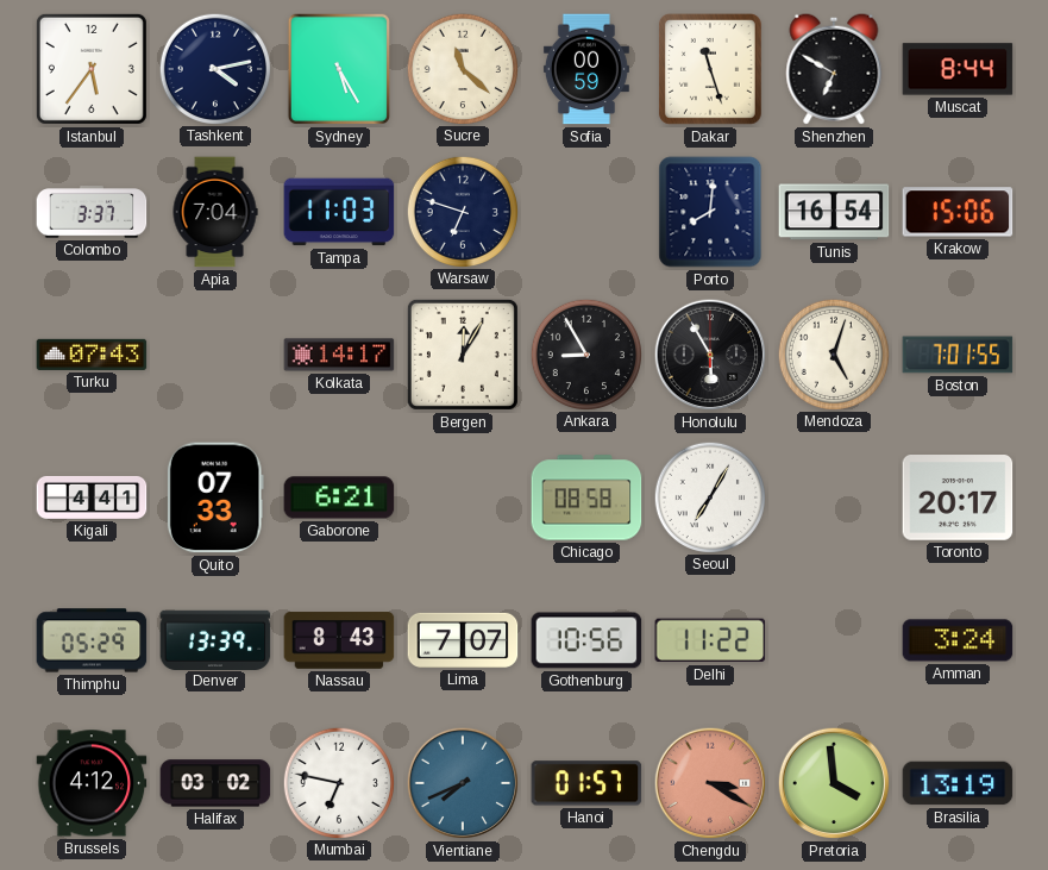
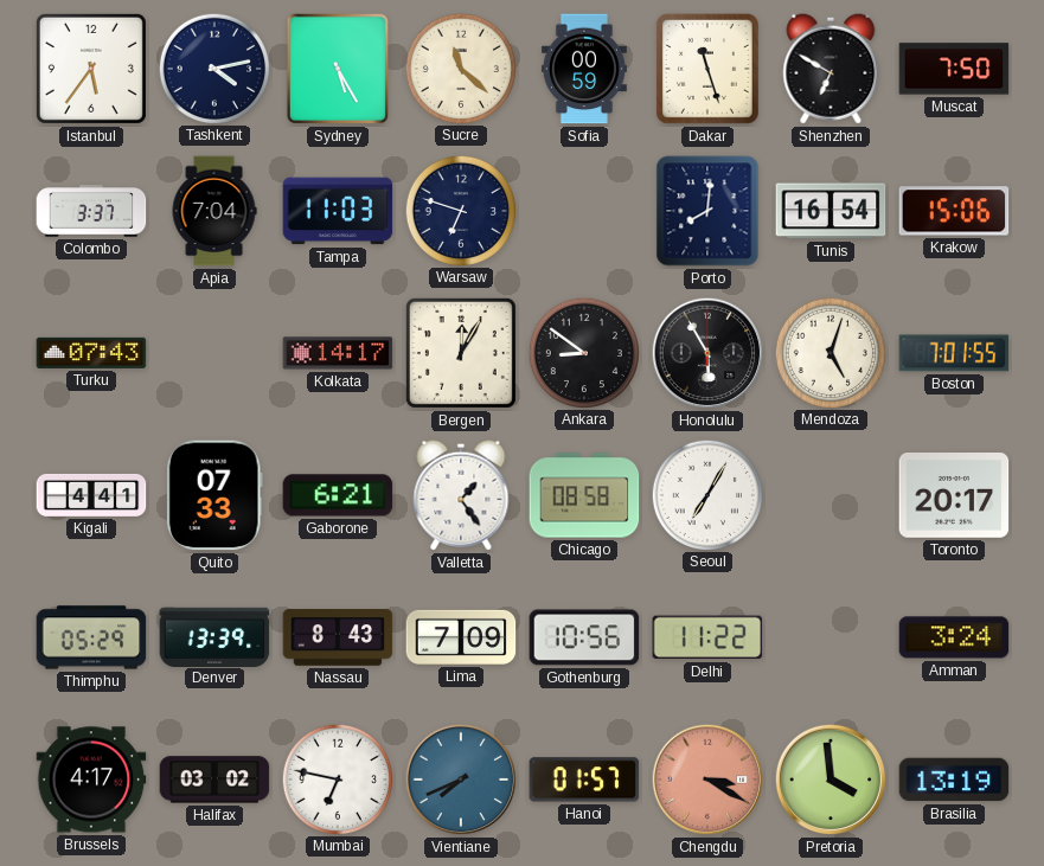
Muscat: 8:44 -> 7:50
Ankara: 8:55 -> 8:51
Valletta: none -> 1:24
Lima: 7:07 -> 7:09
Brussels: 4:12 -> 4:17
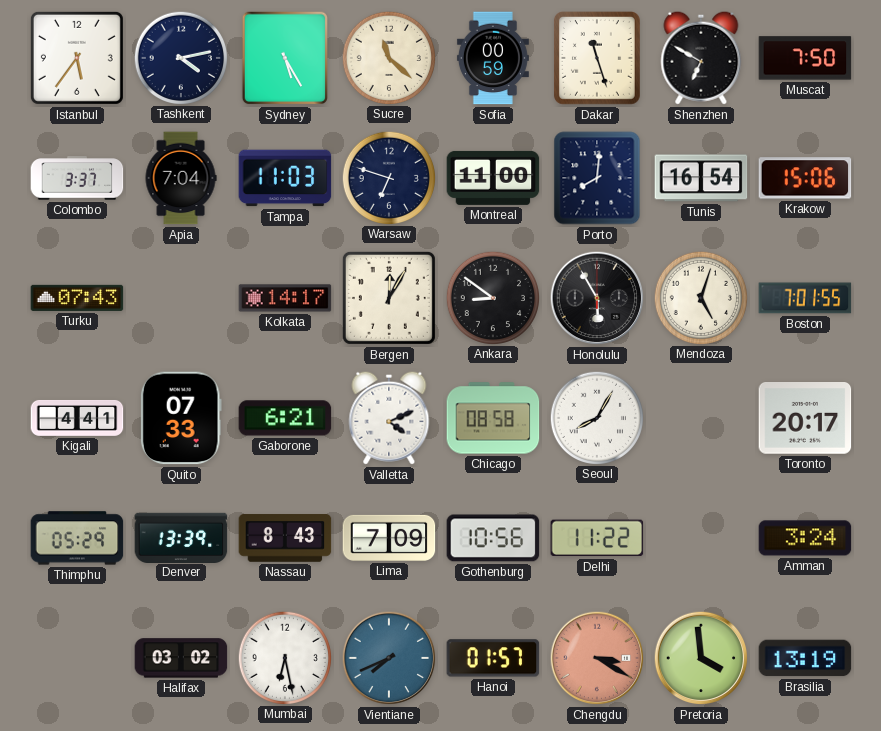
Montreal: none -> 11:00
Valletta: 1:24 -> 4:11
Seoul: 7:05 -> 8:05
Brussels: 4:17 -> none
Mumbai: 6:47 -> 6:28
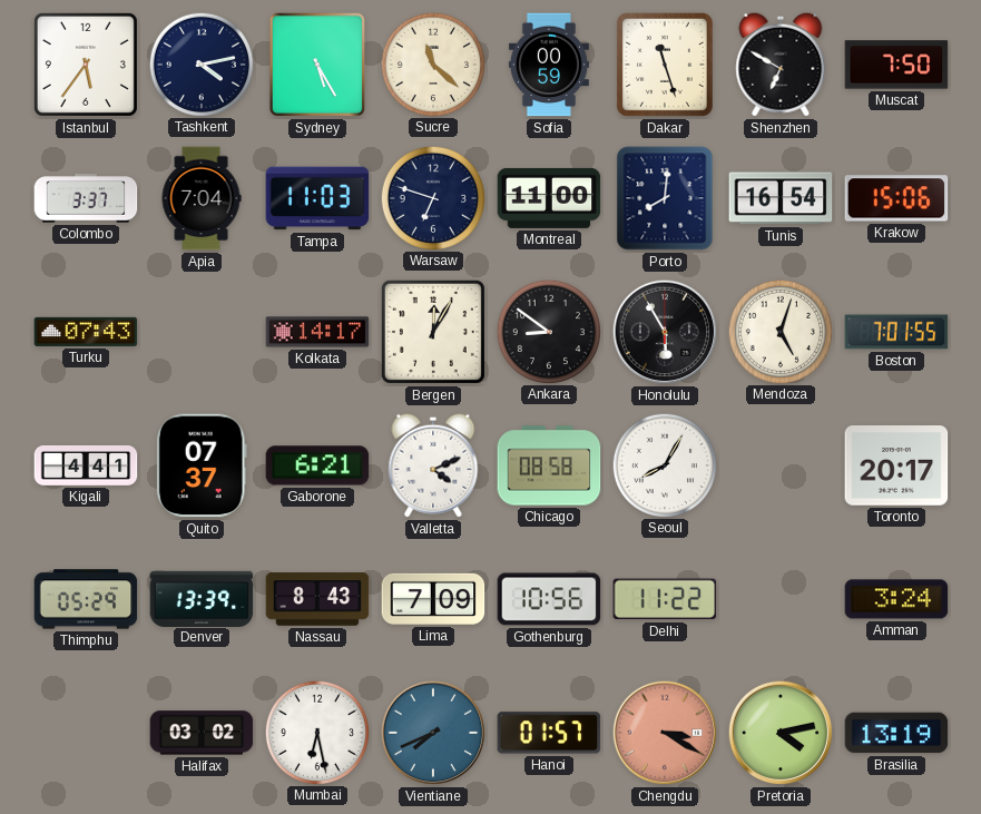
Quito: 07:33 -> 07:37
Pretoria: 3:59 -> 4:13
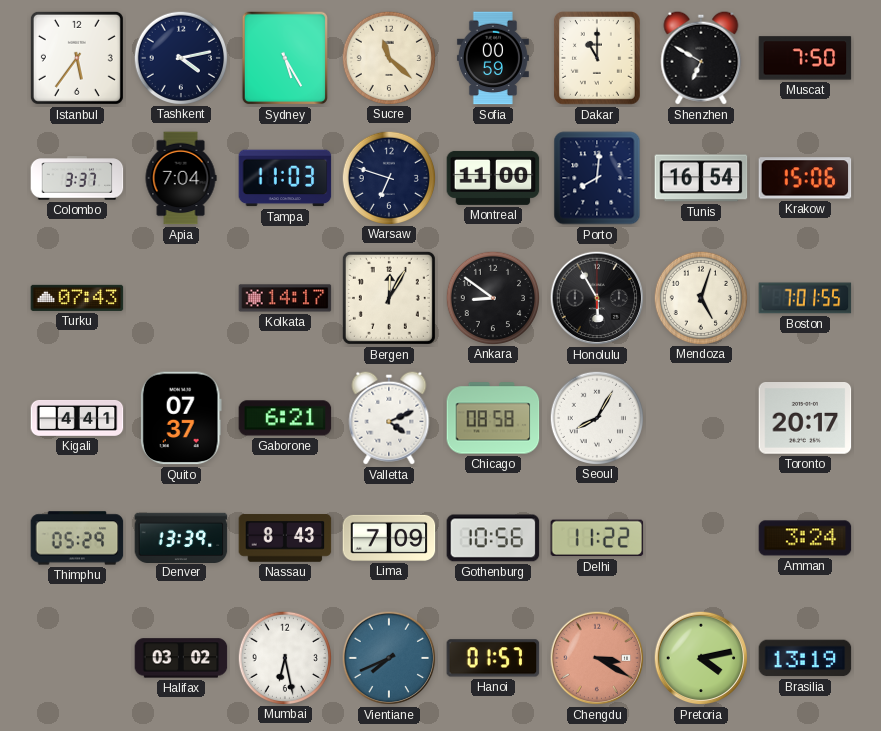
Dakar: 11:27 -> 11:00
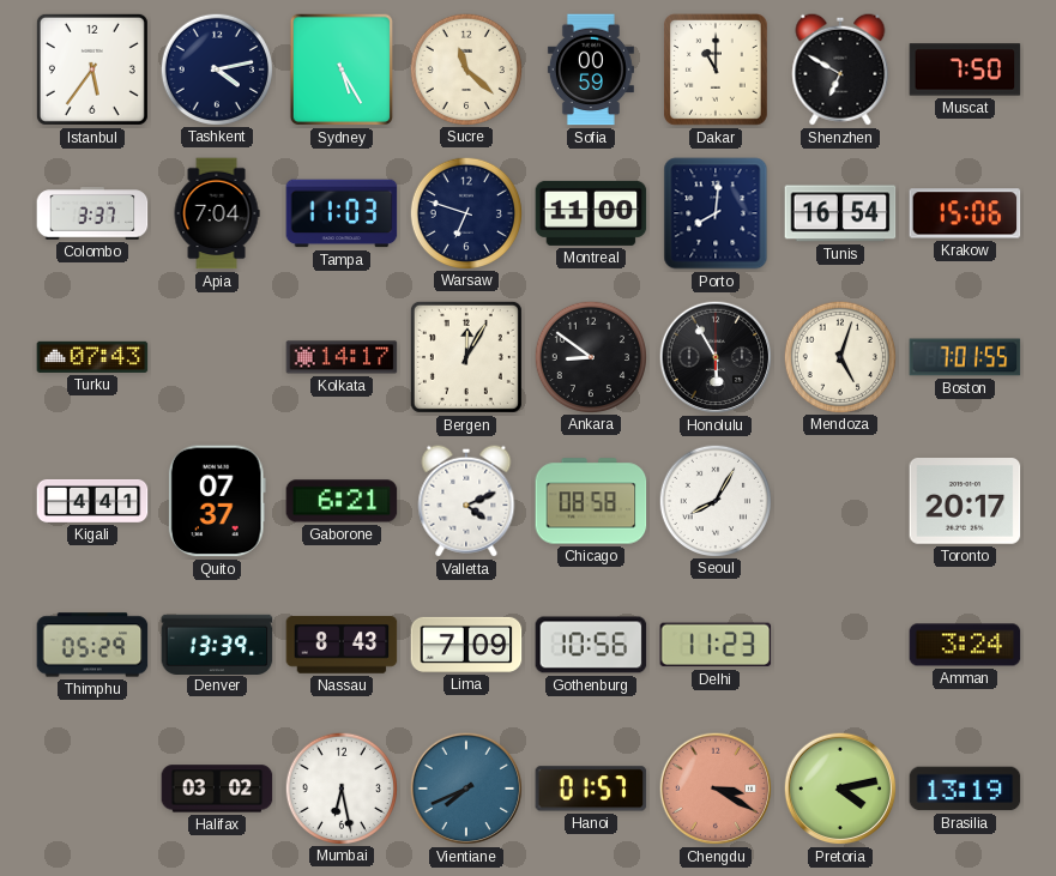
Delhi: 11:22 -> 11:23
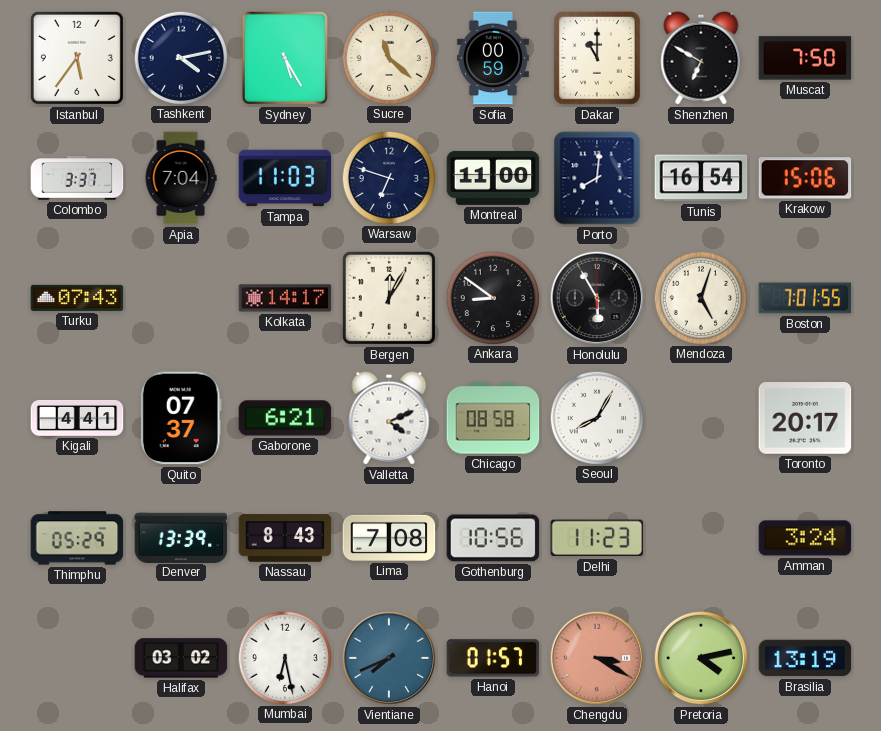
Lima: 7:09 -> 7:08
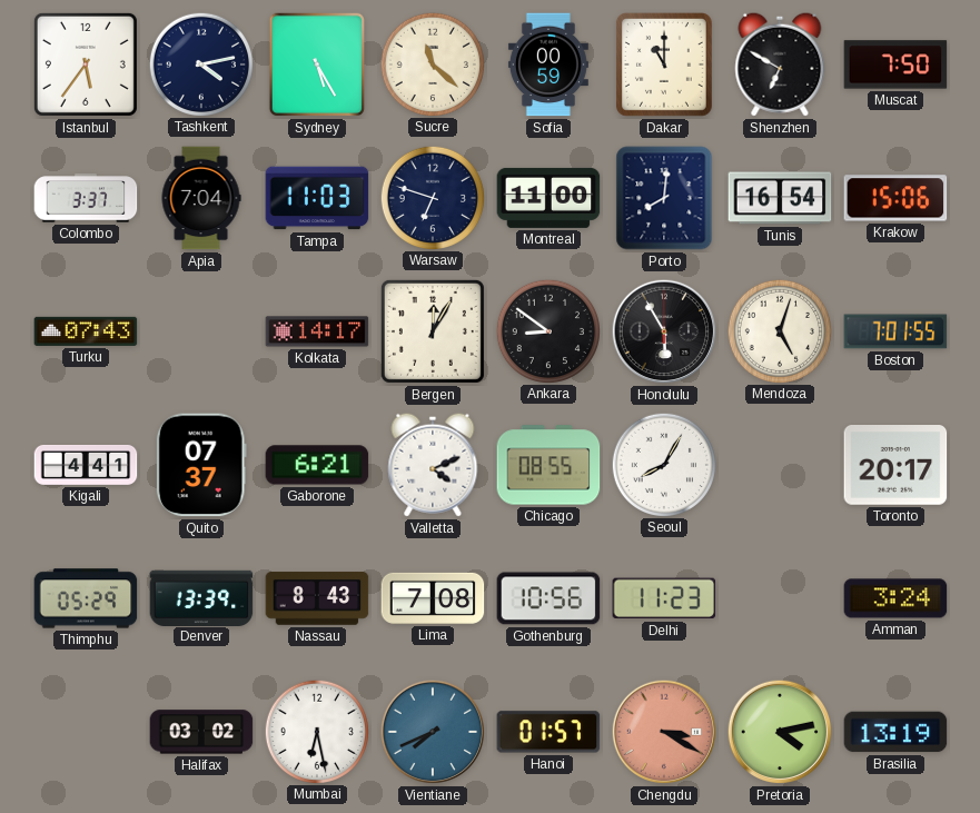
Chicago: 08:58 -> 08:55
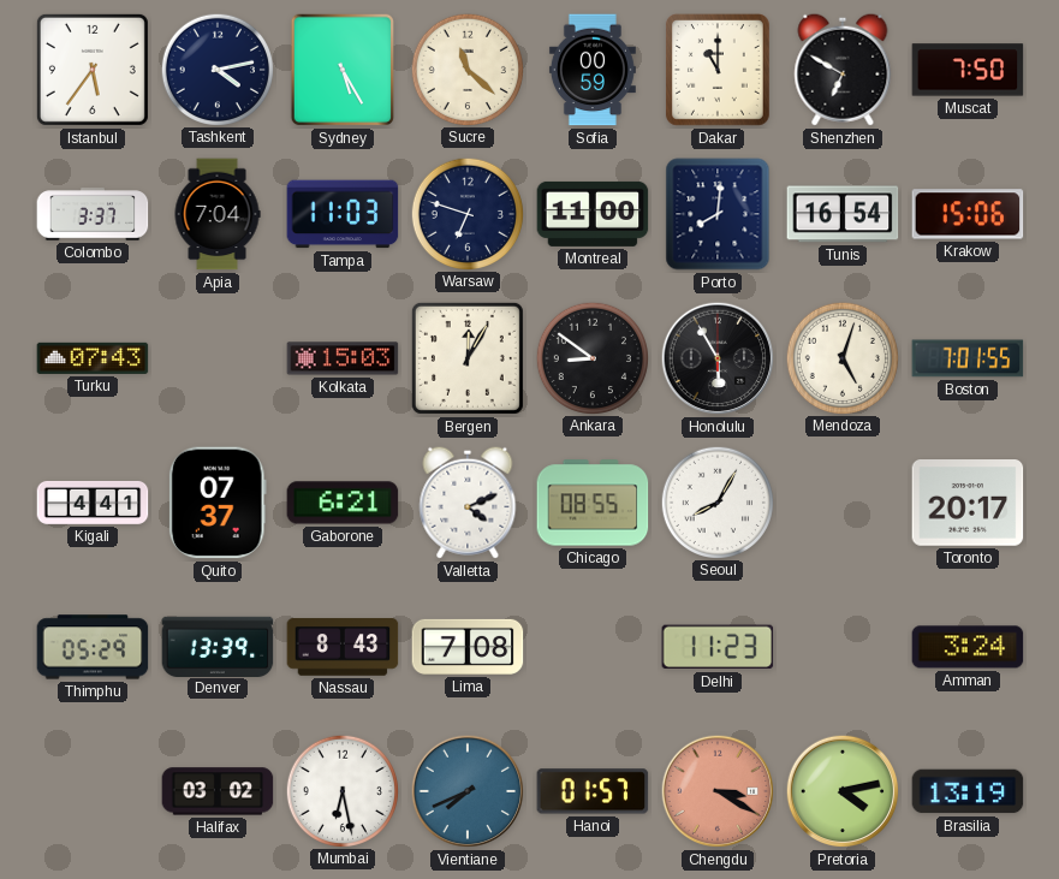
Kolkata: 14:17 -> 15:03
Gothenburg: 10:56 -> none
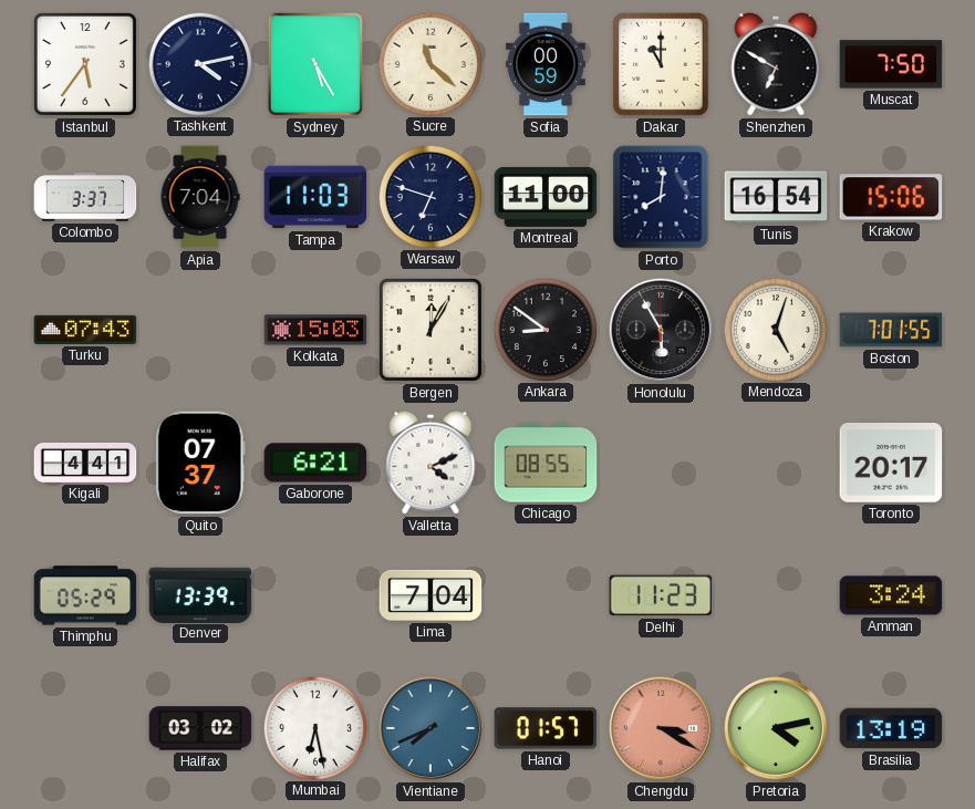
Seoul: 8:05 -> none
Nassau: 8:43 -> none
Lima: 7:08 -> 7:04
